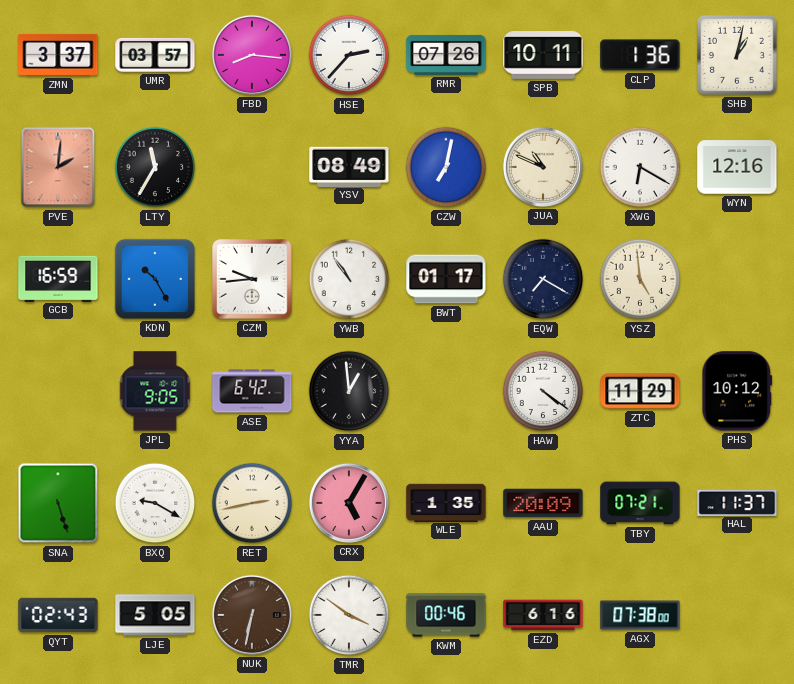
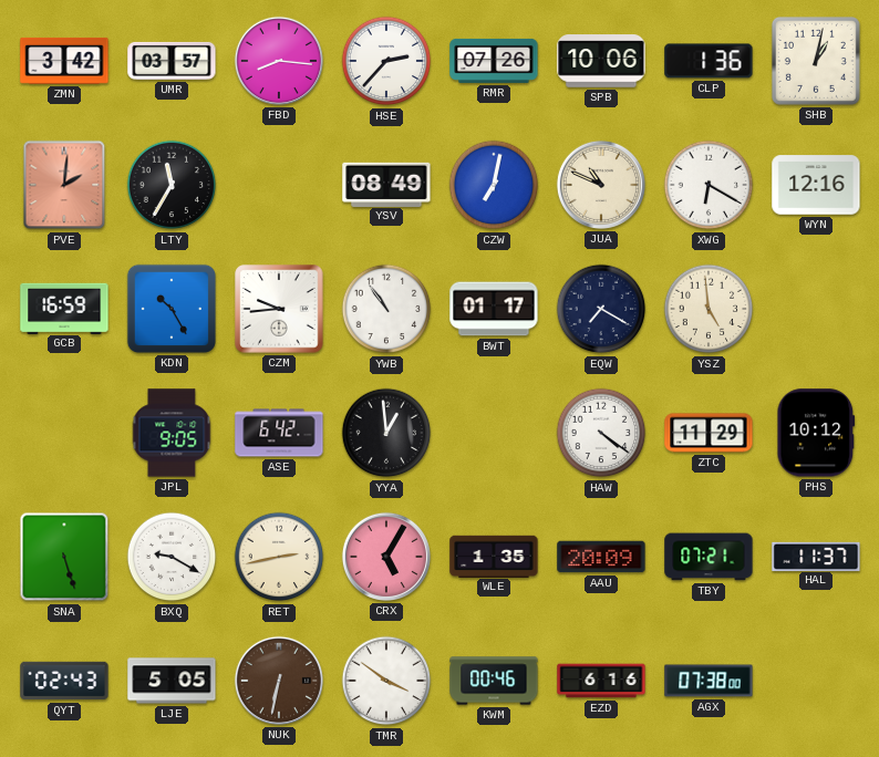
ZMN: 3:37 -> 3:42
SPB: 10:11 -> 10:06
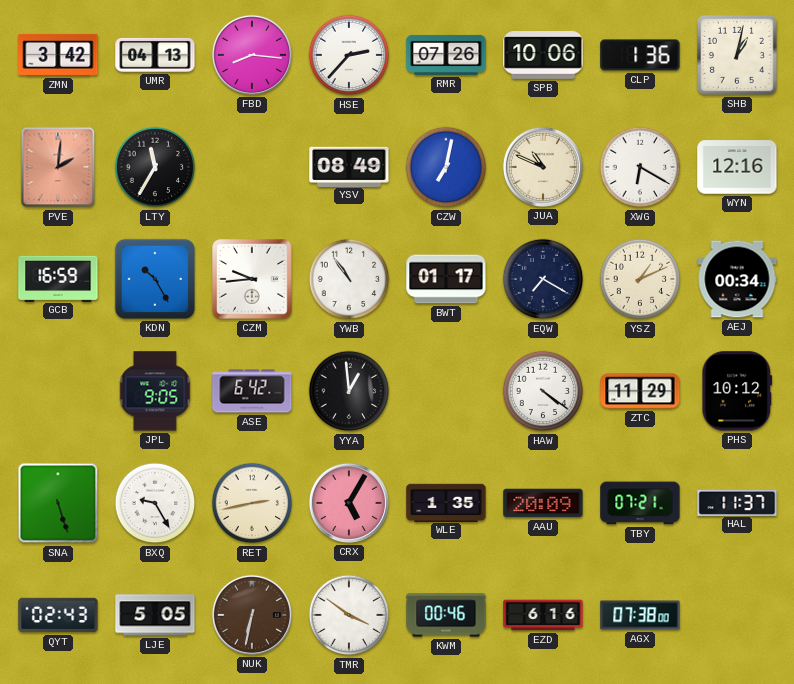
UMR: 03:57 -> 04:13
YSZ: 4:59 -> 1:11
AEJ: none -> 00:34
BXQ: 9:20 -> 9:25
